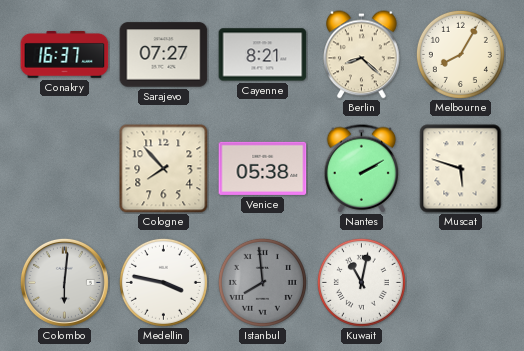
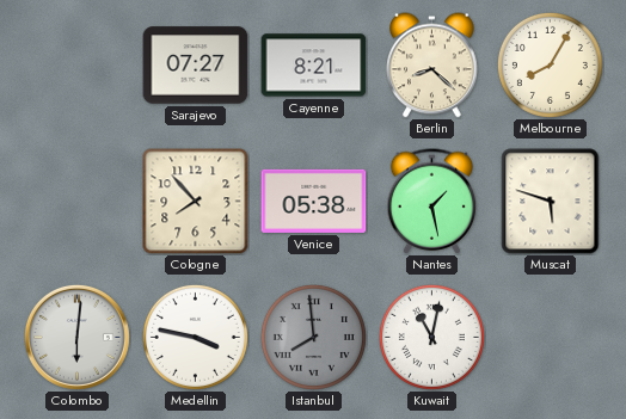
Conakry: 16:37 -> none
Nantes: 2:10 -> 1:28
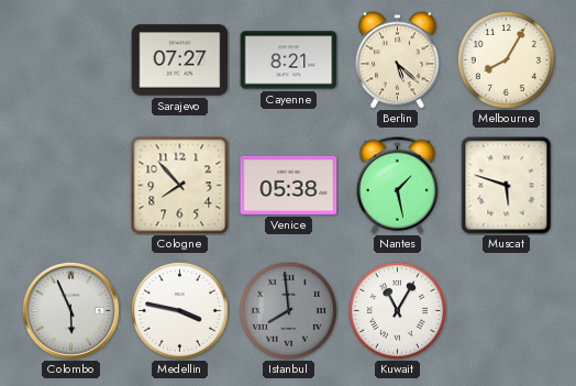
Berlin: 8:22 -> 5:22
Colombo: 6:01 -> 5:56
Kuwait: 11:02 -> 11:05
